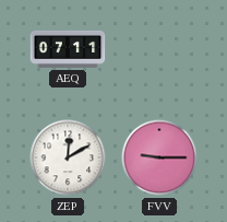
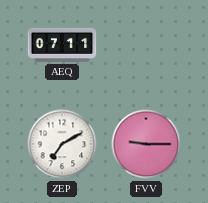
ZEP: 12:10 -> 7:10
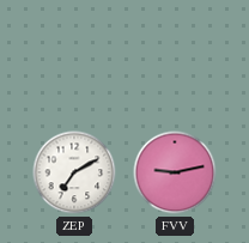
AEQ: 07:11 -> none
FVV: 9:15 -> 9:13
